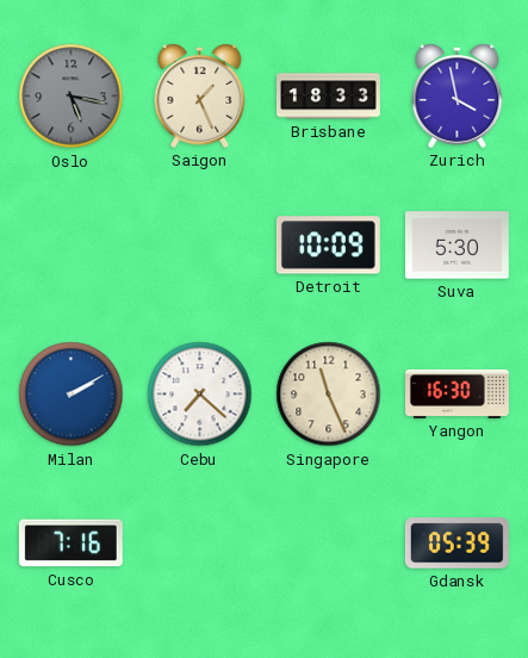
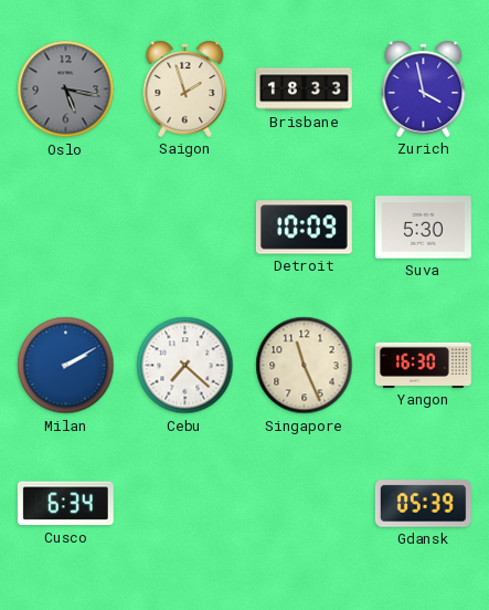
Saigon: 1:26 -> 1:57
Cusco: 7:16 -> 6:34
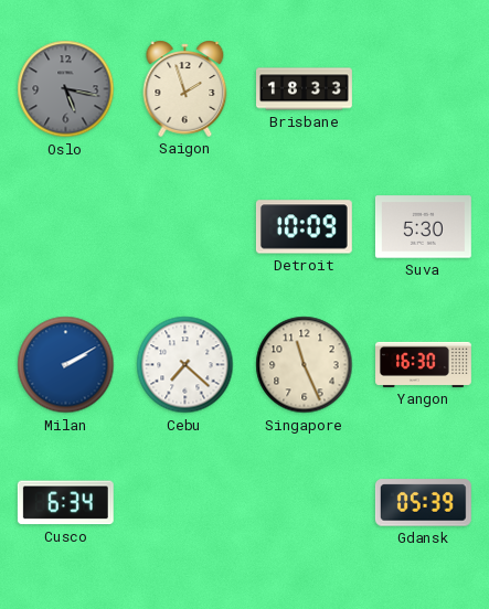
Zurich: 3:58 -> none
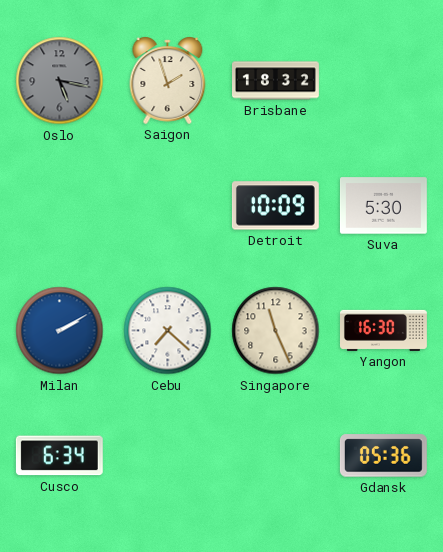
Brisbane: 18:33 -> 18:32
Gdansk: 05:39 -> 05:36
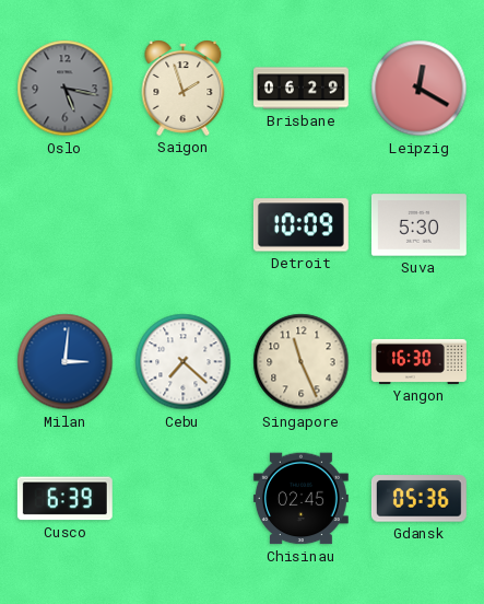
Brisbane: 18:32 -> 06:29
Leipzig: none -> 12:20
Milan: 2:10 -> 3:01
Cusco: 6:34 -> 6:39
Chisinau: none -> 02:45
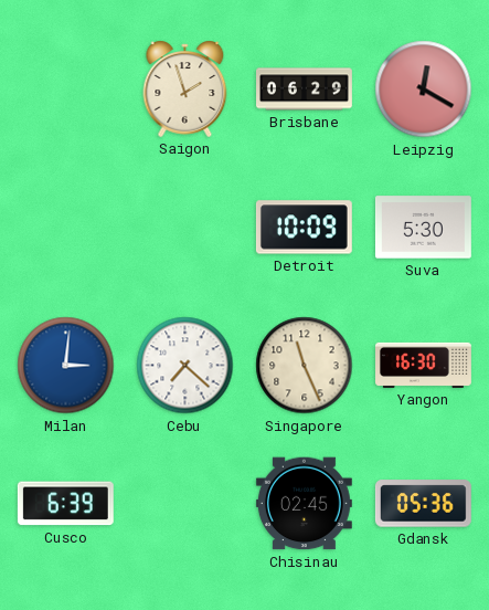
Oslo: 5:17 -> none
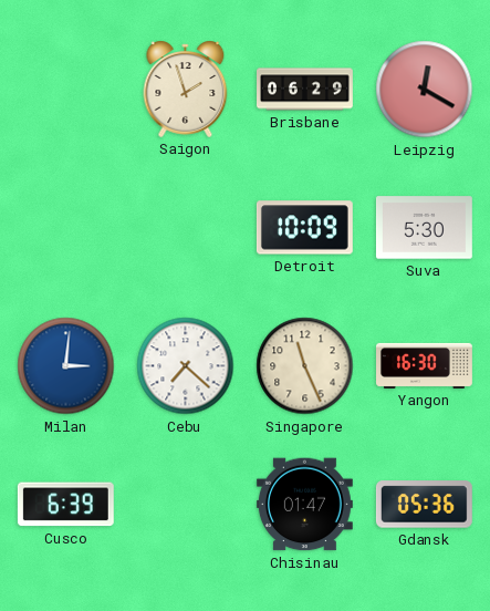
Chisinau: 02:45 -> 01:47
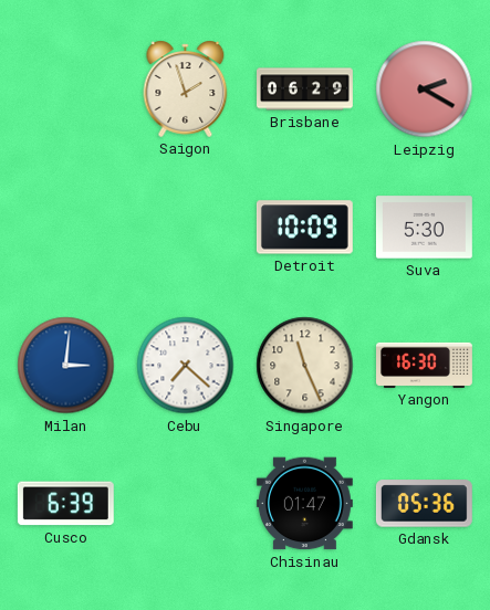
Leipzig: 12:20 -> 2:20
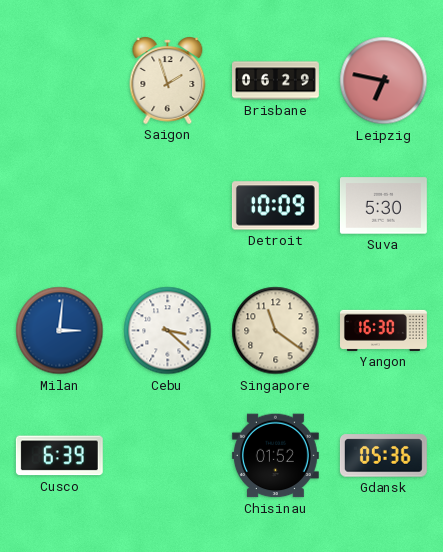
Leipzig: 2:20 -> 6:47
Cebu: 7:22 -> 3:22
Singapore: 11:26 -> 11:21
Chisinau: 01:47 -> 01:52
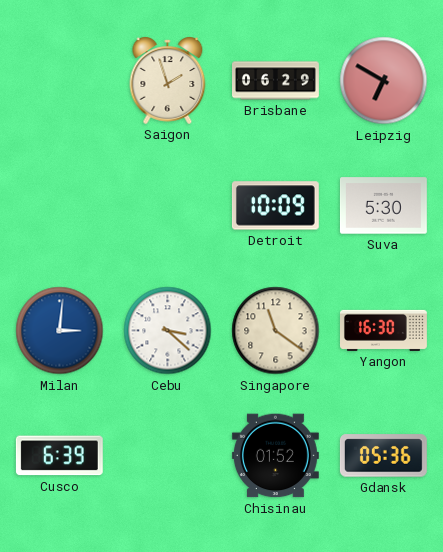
Leipzig: 6:47 -> 6:50
